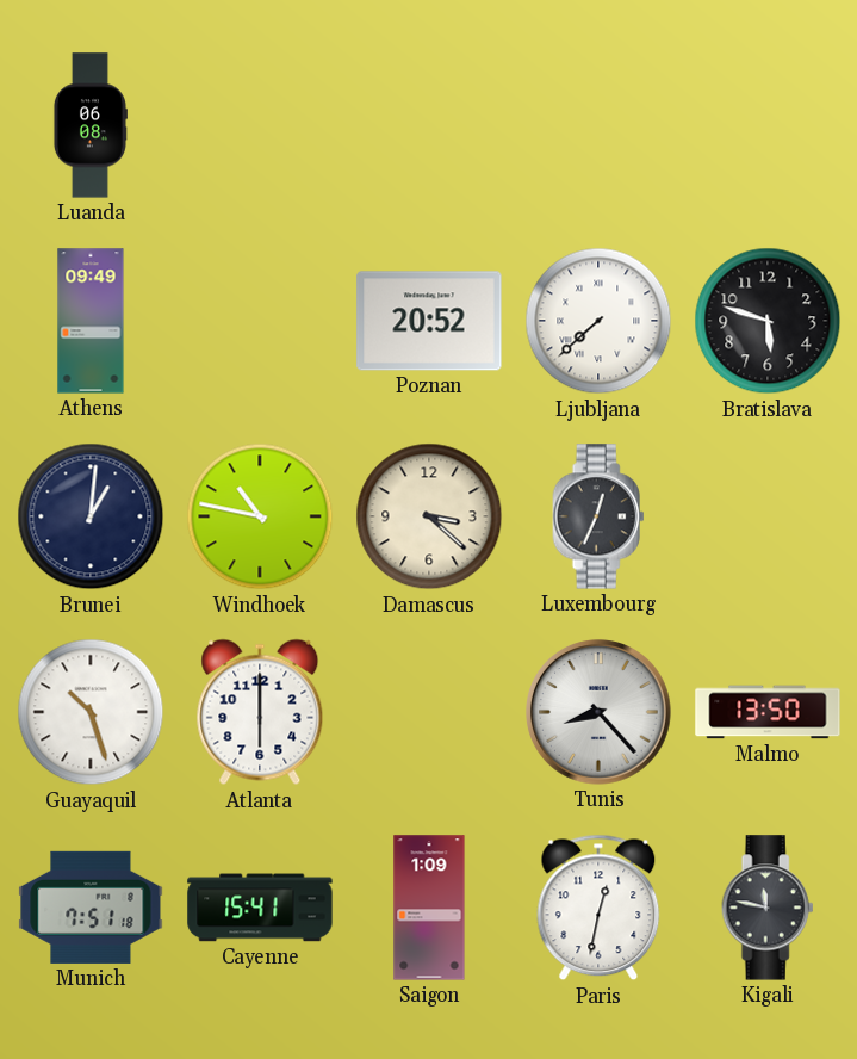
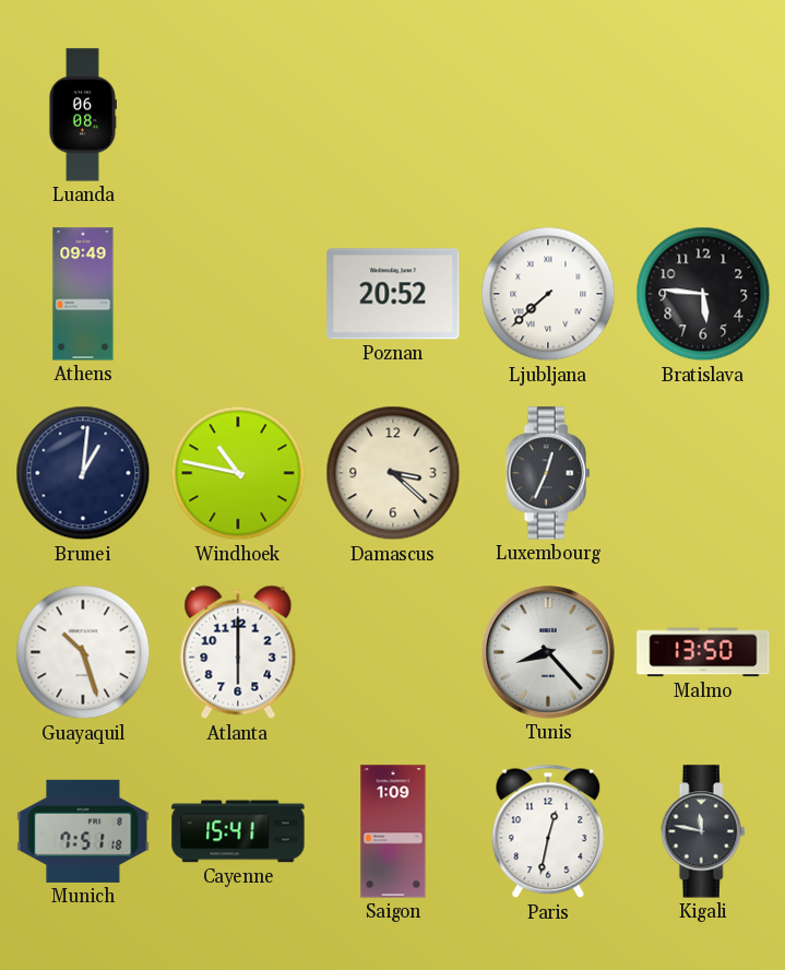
Bratislava: 5:48 -> 5:46
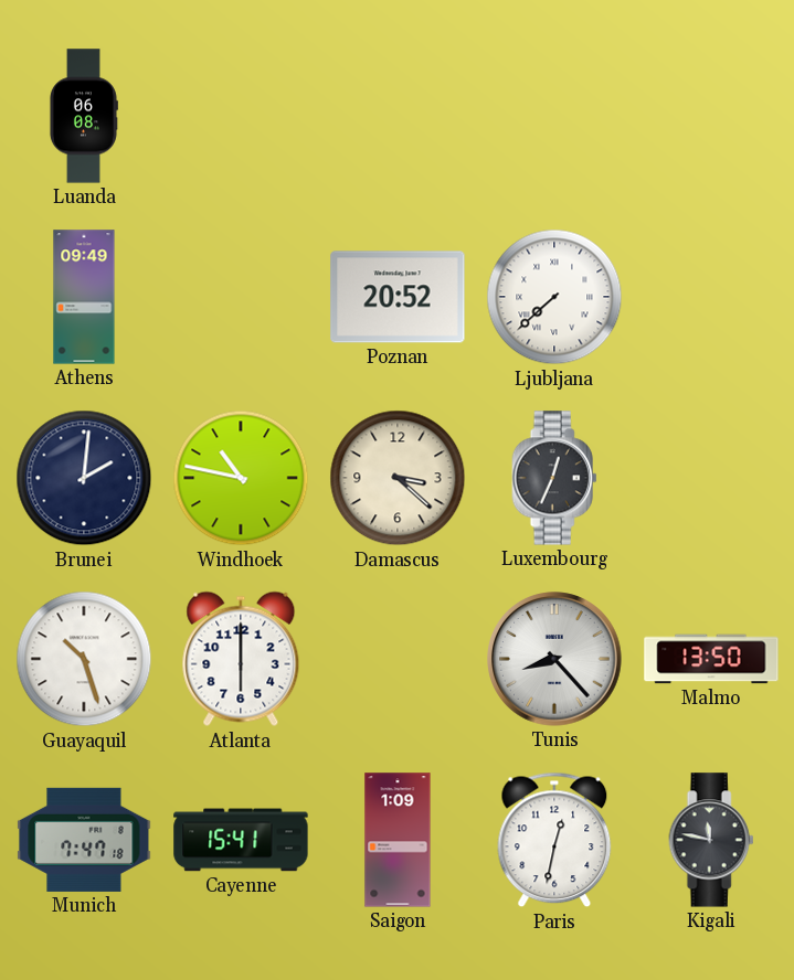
Bratislava: 5:46 -> none
Brunei: 1:01 -> 2:01
Munich: 7:51 -> 7:47
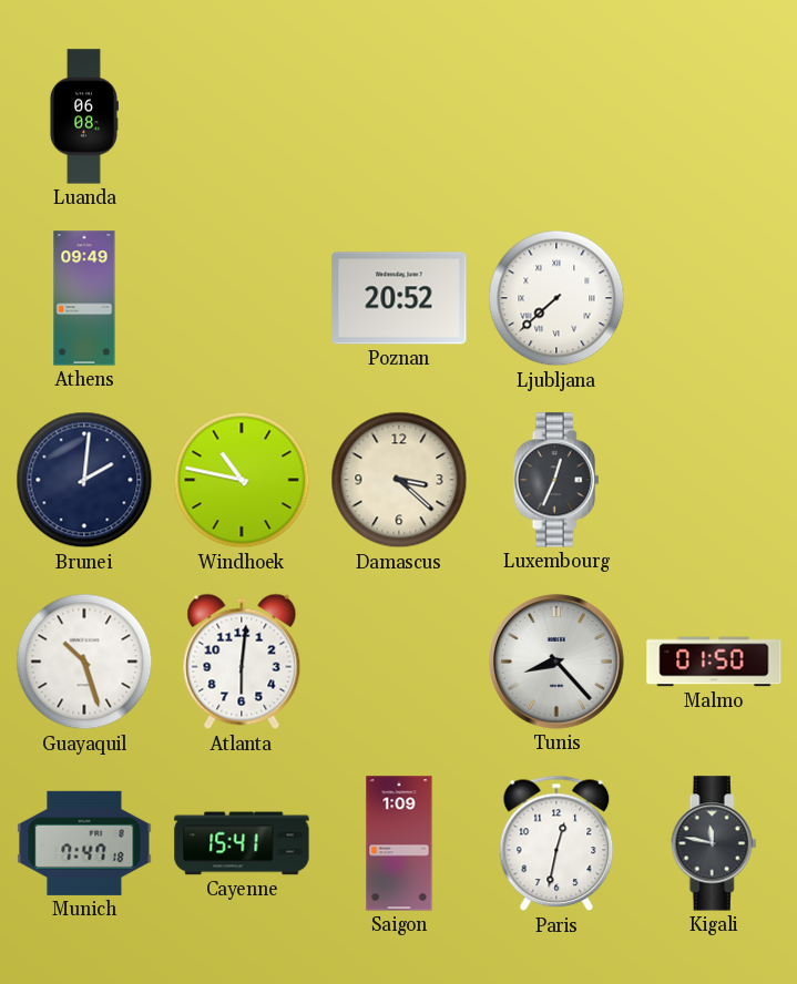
Atlanta: 6:00 -> 6:01
Malmo: 13:50 -> 01:50
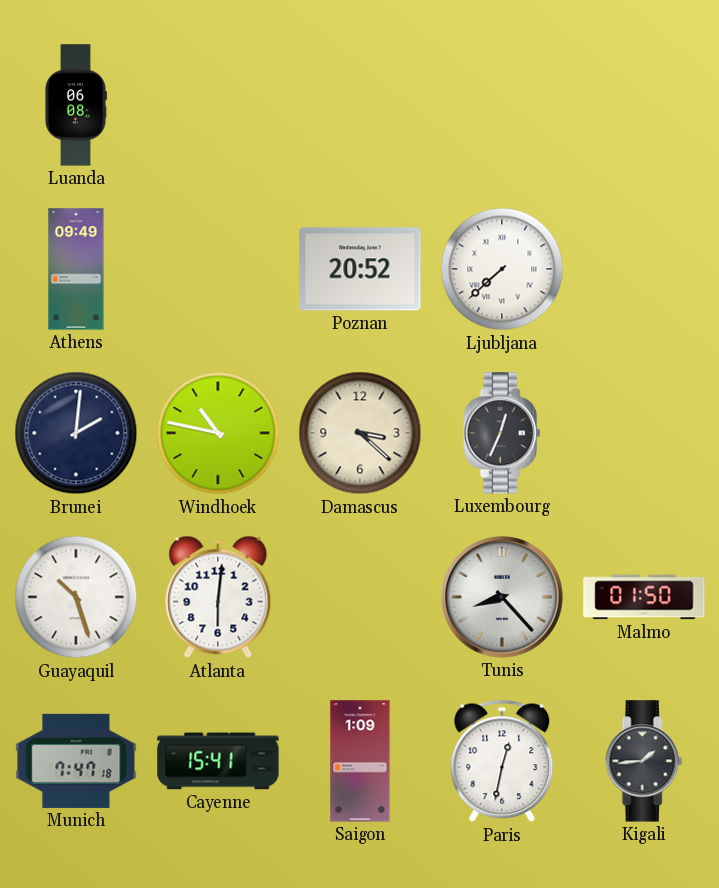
Kigali: 11:47 -> 1:44
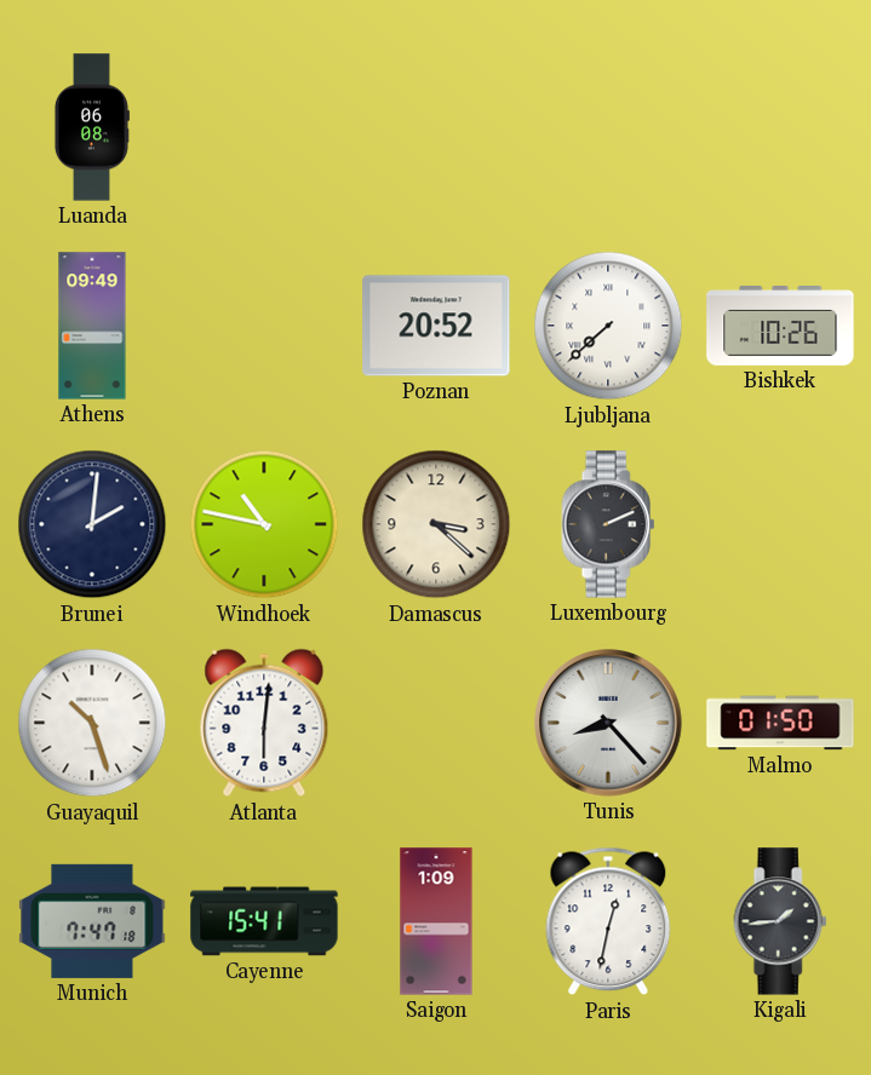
Bishkek: none -> 10:26
Luxembourg: 12:34 -> 2:11
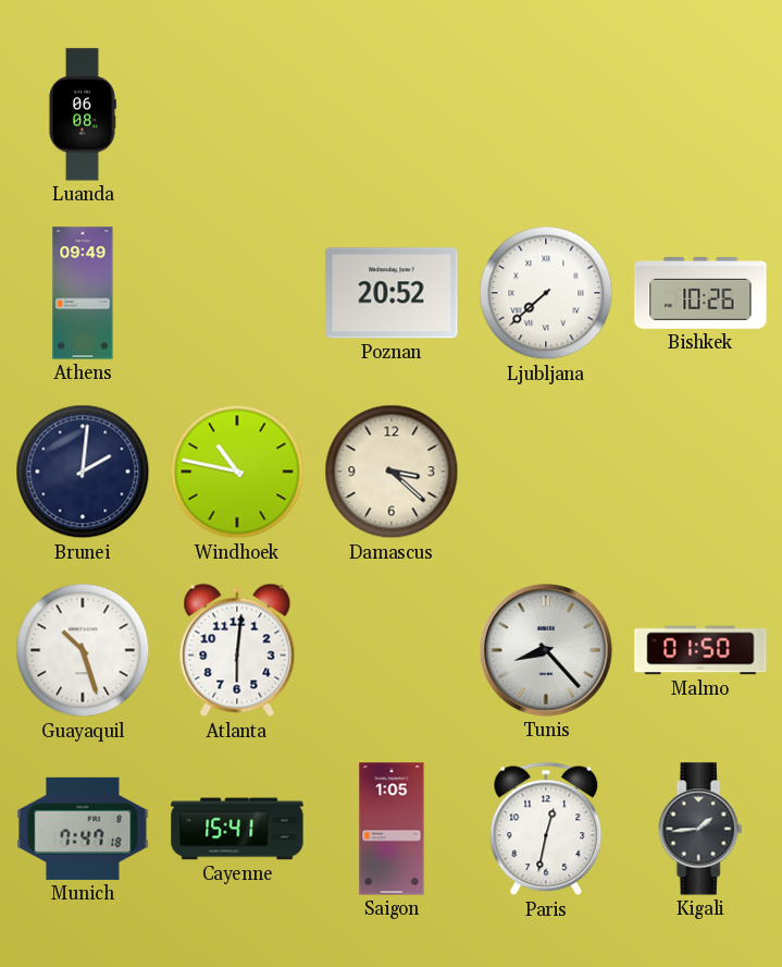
Luxembourg: 2:11 -> none
Saigon: 1:09 -> 1:05
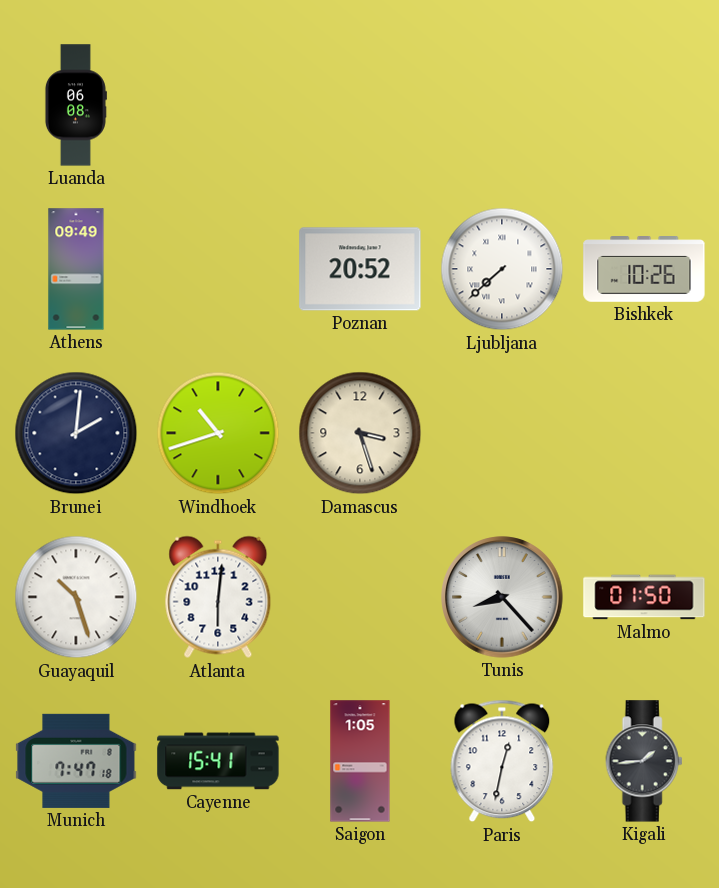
Windhoek: 10:47 -> 10:42
Damascus: 3:22 -> 3:27
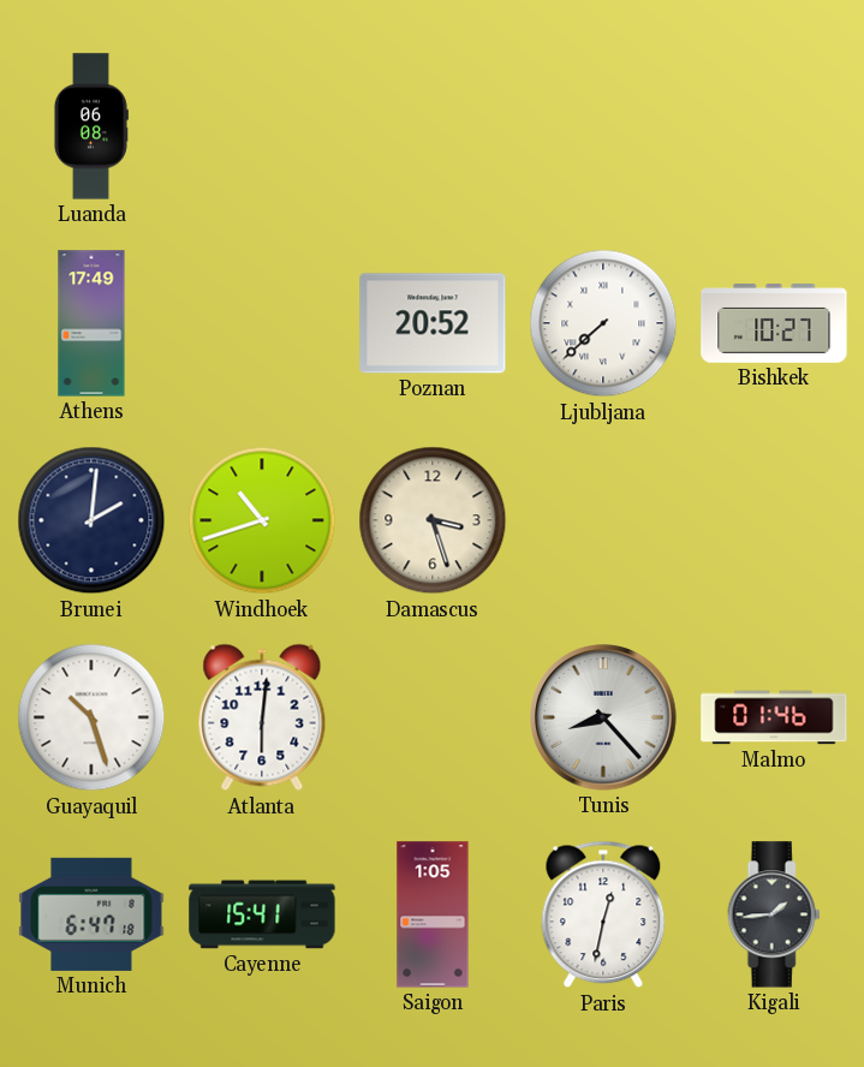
Athens: 09:49 -> 17:49
Bishkek: 10:26 -> 10:27
Malmo: 01:50 -> 01:46
Munich: 7:47 -> 6:47
